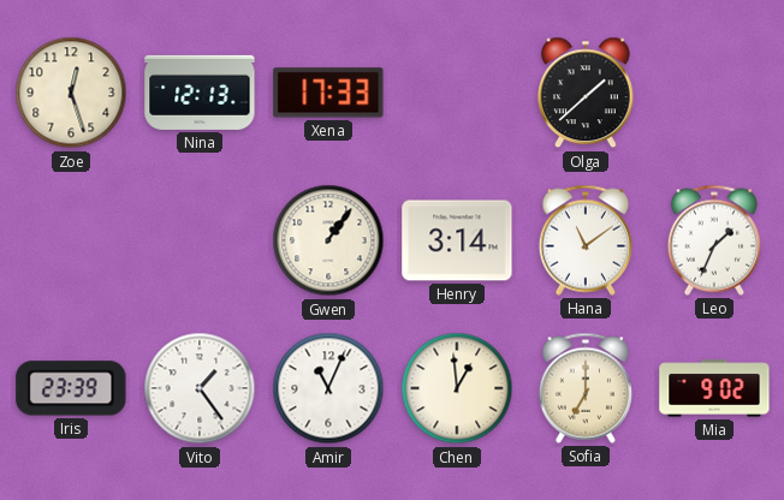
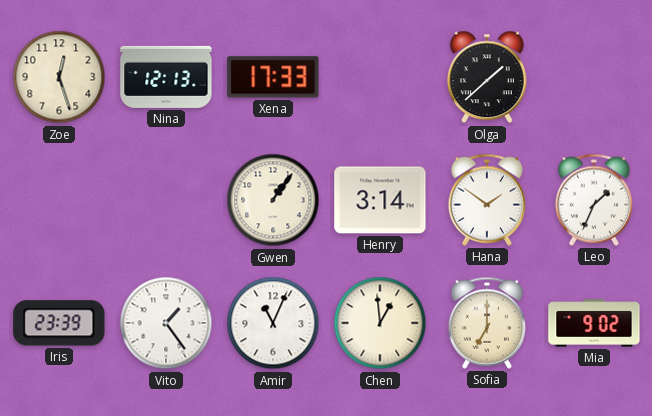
Hana: 11:09 -> 1:51
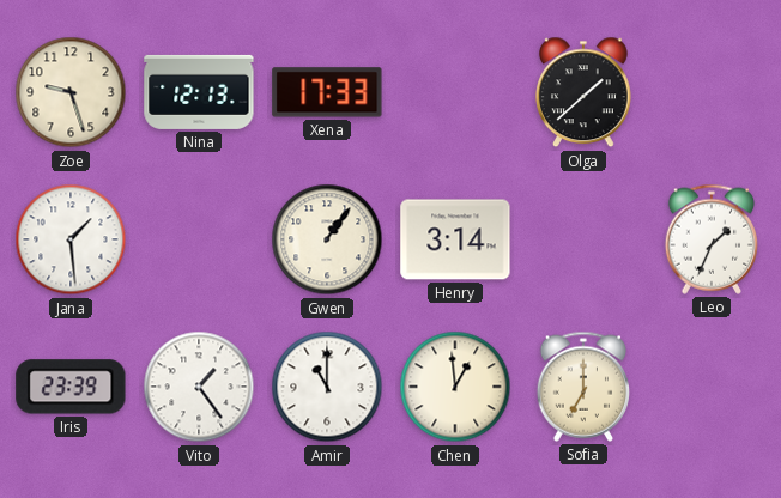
Zoe: 12:27 -> 9:27
Jana: none -> 1:29
Hana: 1:51 -> none
Amir: 11:04 -> 11:00
Mia: 9:02 -> none
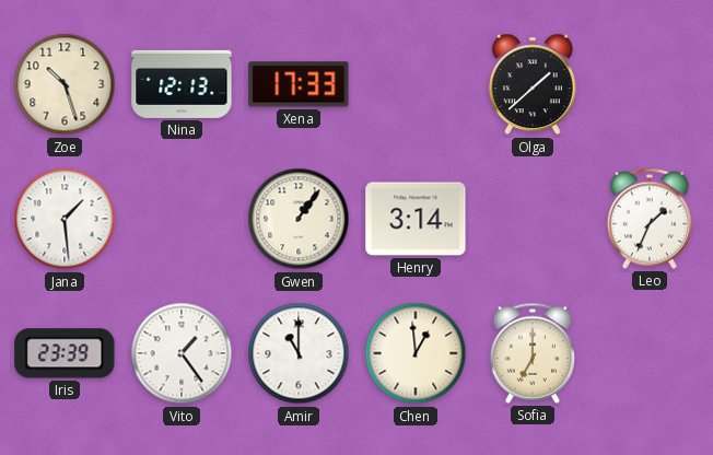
Zoe: 9:27 -> 10:27
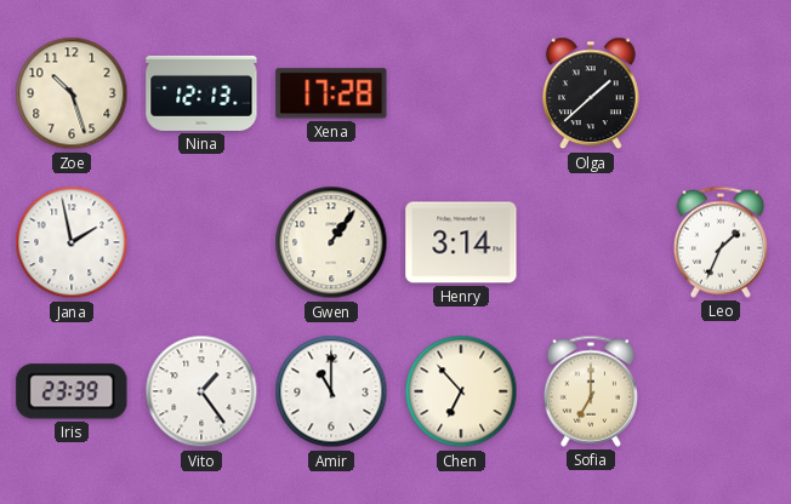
Xena: 17:33 -> 17:28
Jana: 1:29 -> 1:58
Chen: 12:59 -> 6:53
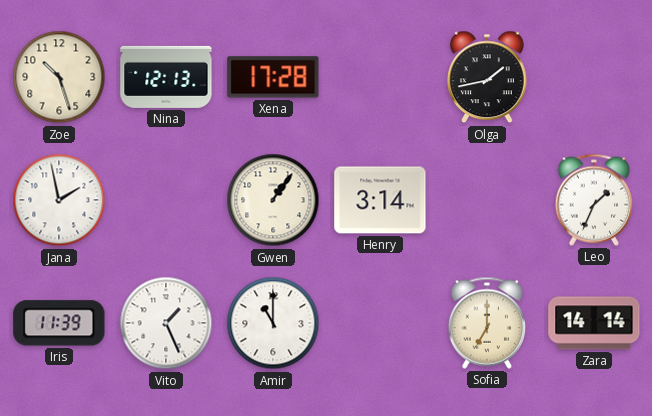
Olga: 1:38 -> 1:43
Iris: 23:39 -> 11:39
Vito: 1:24 -> 1:26
Chen: 6:53 -> none
Zara: none -> 14:14
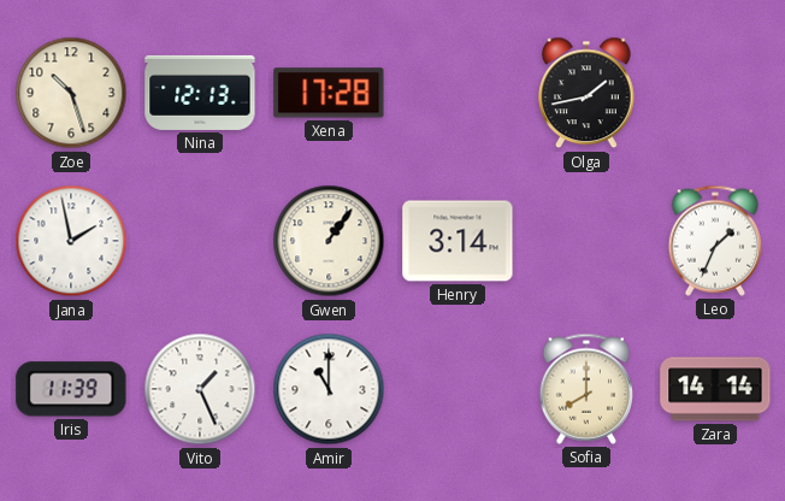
Sofia: 7:00 -> 8:00
